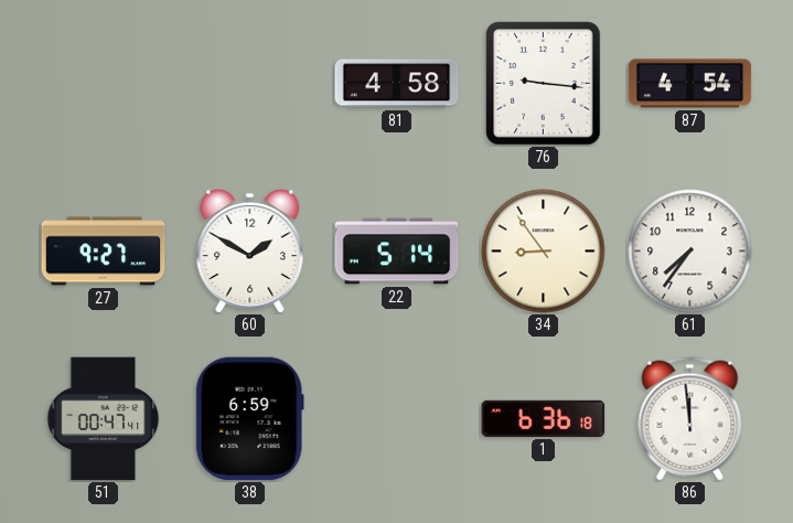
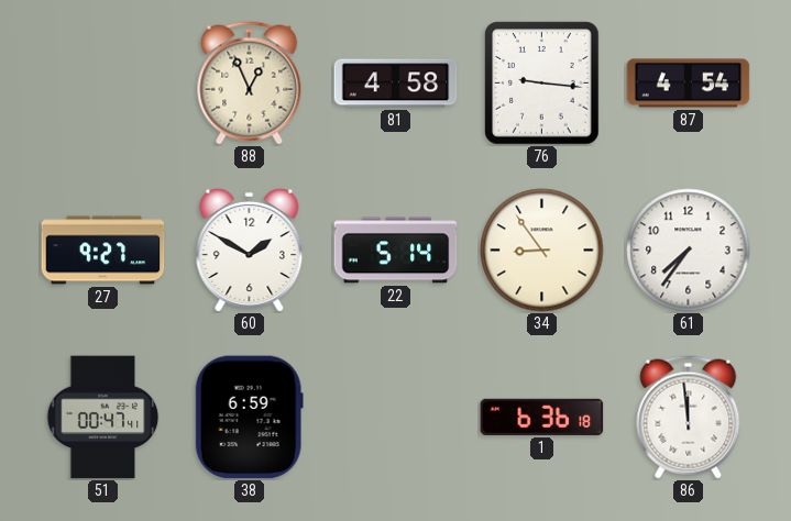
88: none -> 12:56
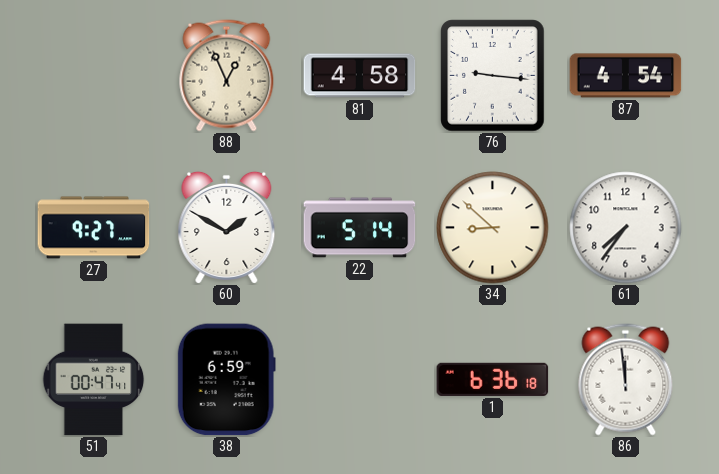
34: 8:54 -> 8:52
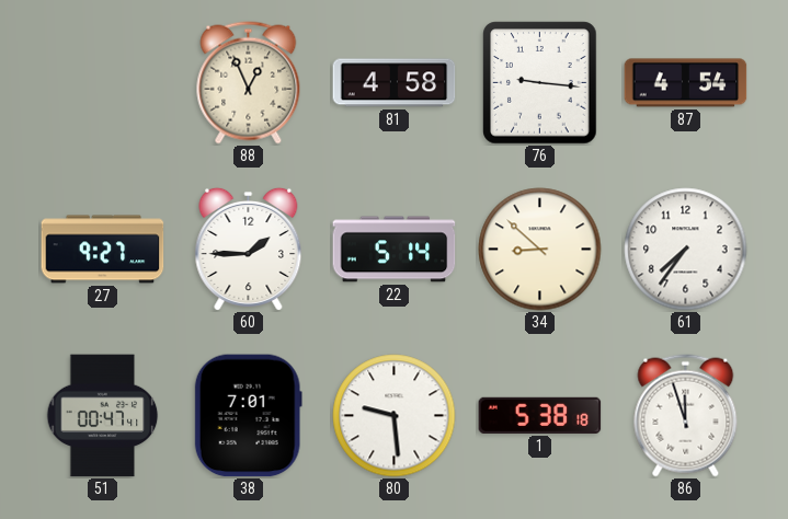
60: 1:50 -> 1:45
38: 6:59 -> 7:01
80: none -> 9:29
1: 6:36 -> 5:38
86: 11:59 -> 11:57
